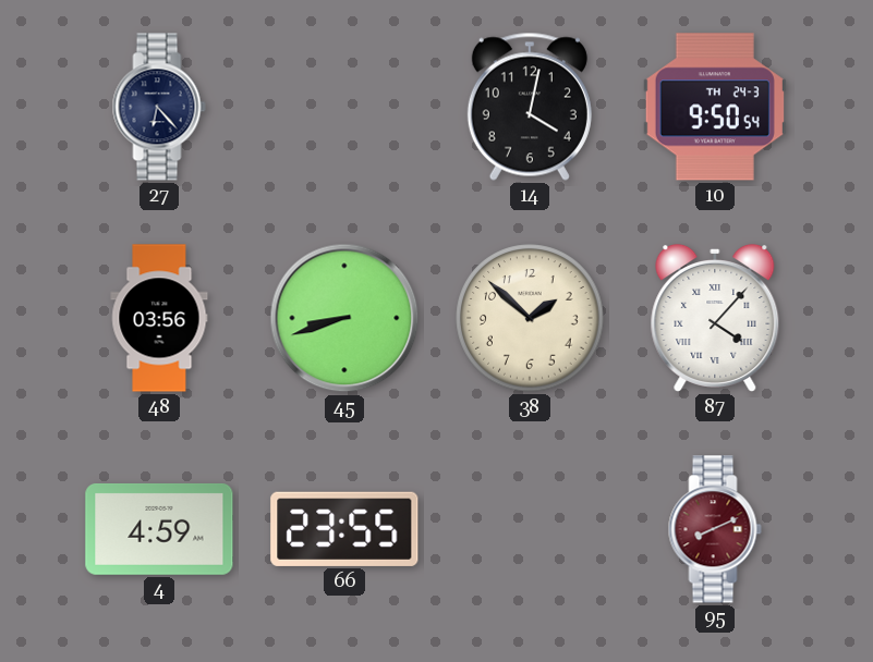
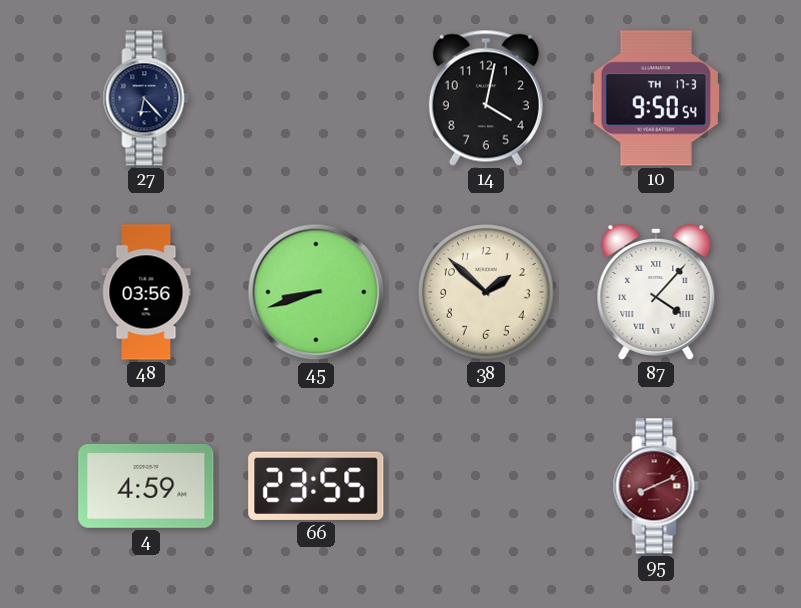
10 date: TH 24-3 -> TH 17-3
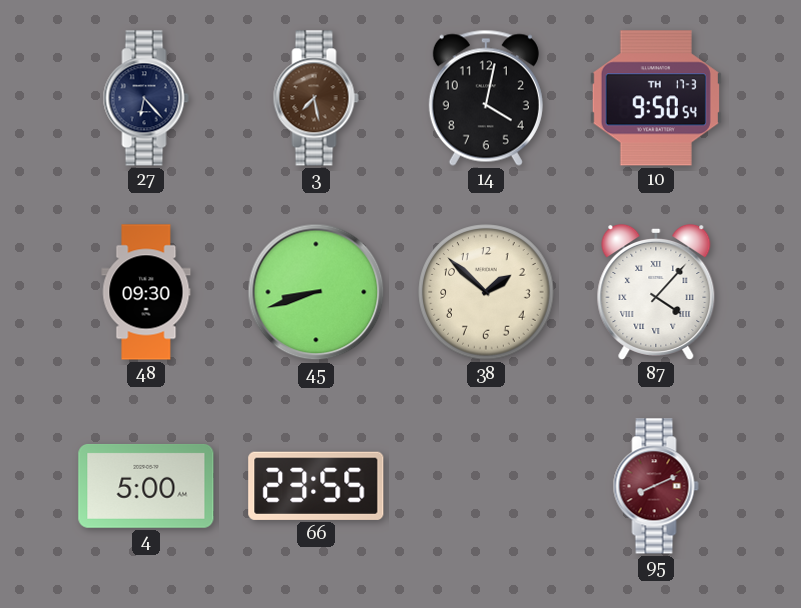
3: none -> 7:28
48: 03:56 -> 09:30
4: 4:59 -> 5:00
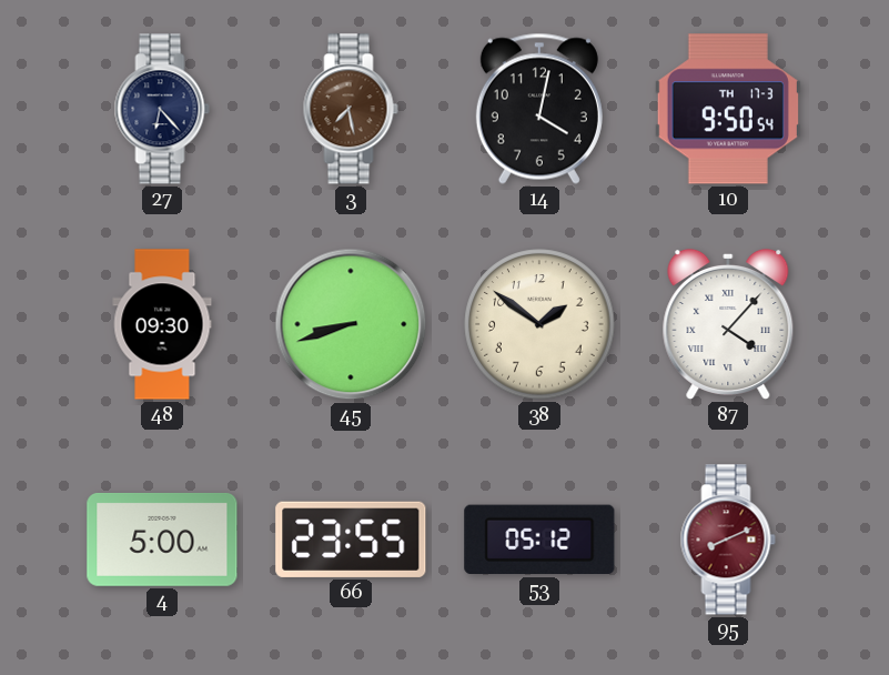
38: 1:52 -> 1:51
53: none -> 05:12
